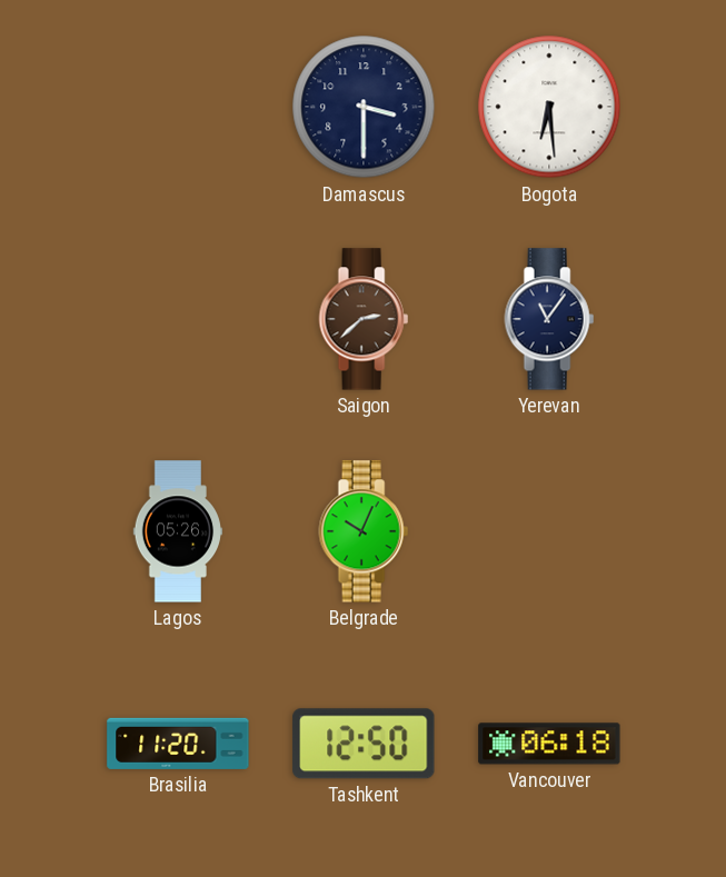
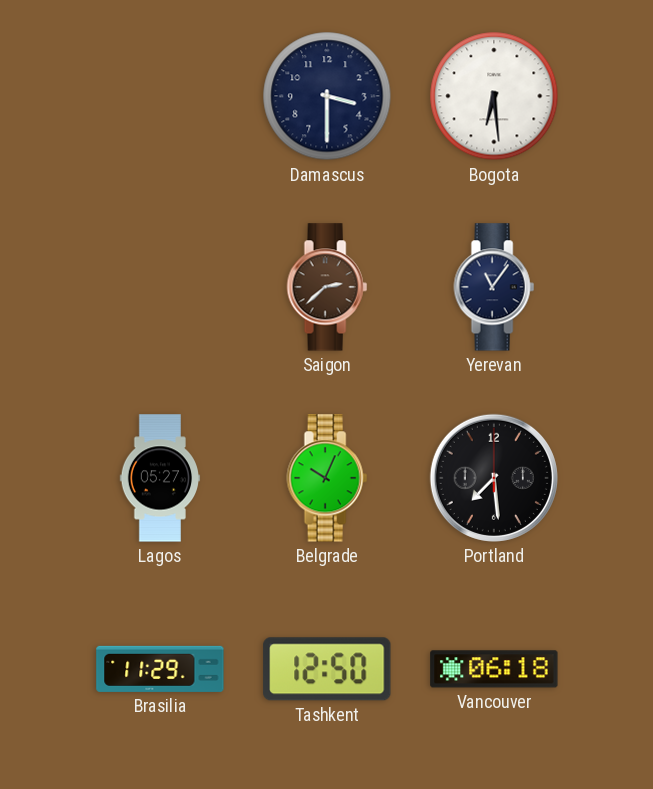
Lagos: 05:26 -> 05:27
Portland: none -> 7:29
Brasilia: 11:20 -> 11:29
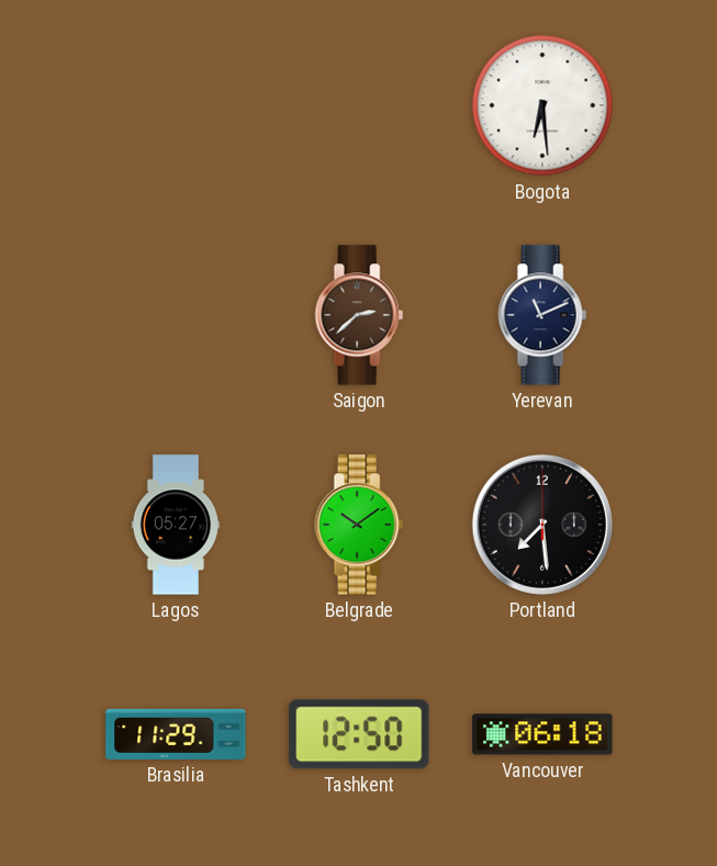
Damascus: 3:30 -> none
Yerevan: 11:06 -> 11:11
Belgrade: 10:04 -> 10:09
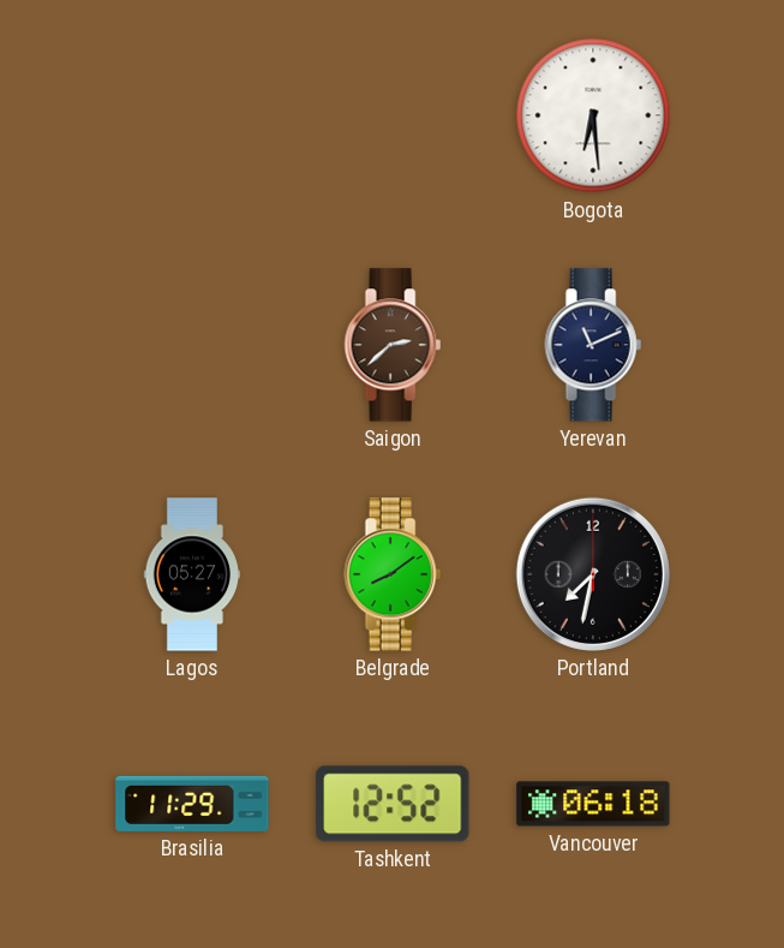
Belgrade: 10:09 -> 8:09
Portland: 7:29 -> 7:32
Tashkent: 12:50 -> 12:52
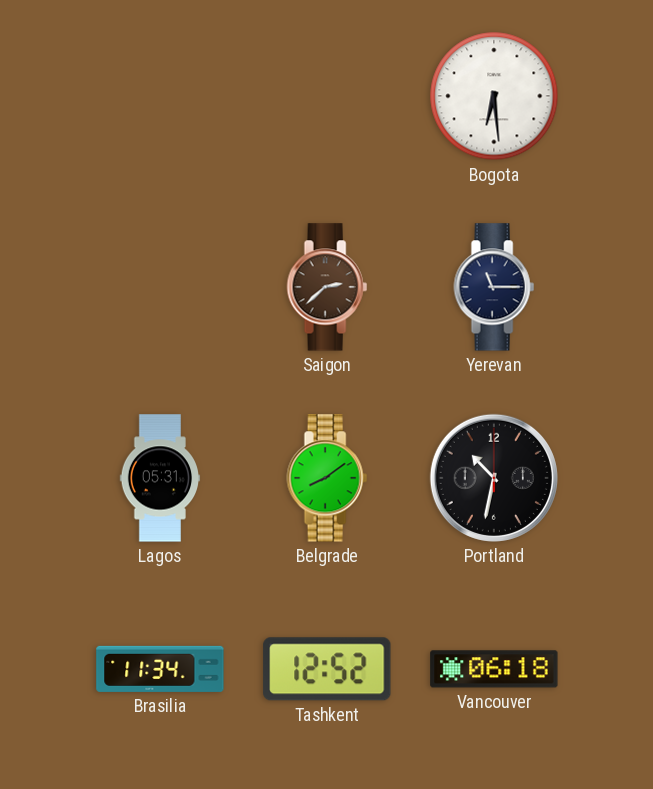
Yerevan: 11:11 -> 11:15
Lagos: 05:27 -> 05:31
Portland: 7:32 -> 10:32
Brasilia: 11:29 -> 11:34
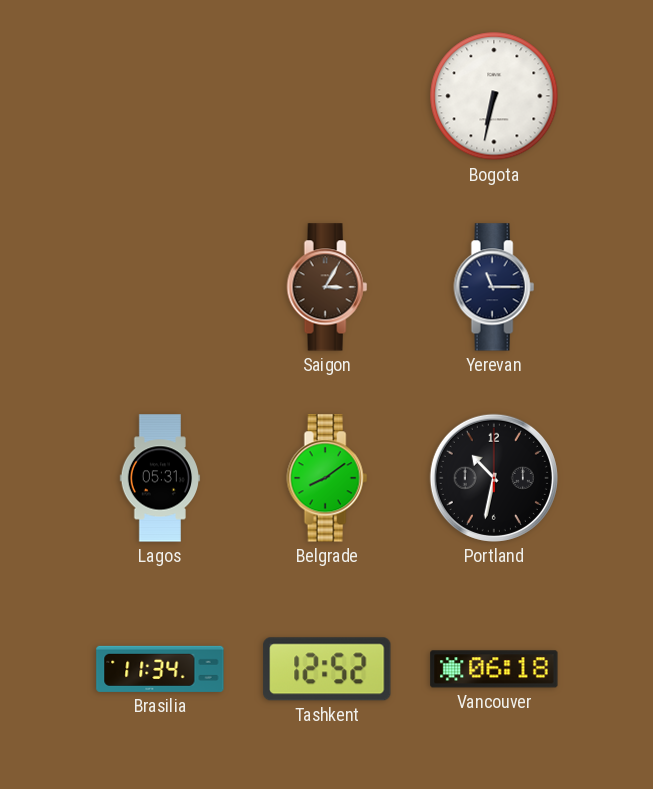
Bogota: 6:29 -> 6:32
Saigon: 2:38 -> 3:05
